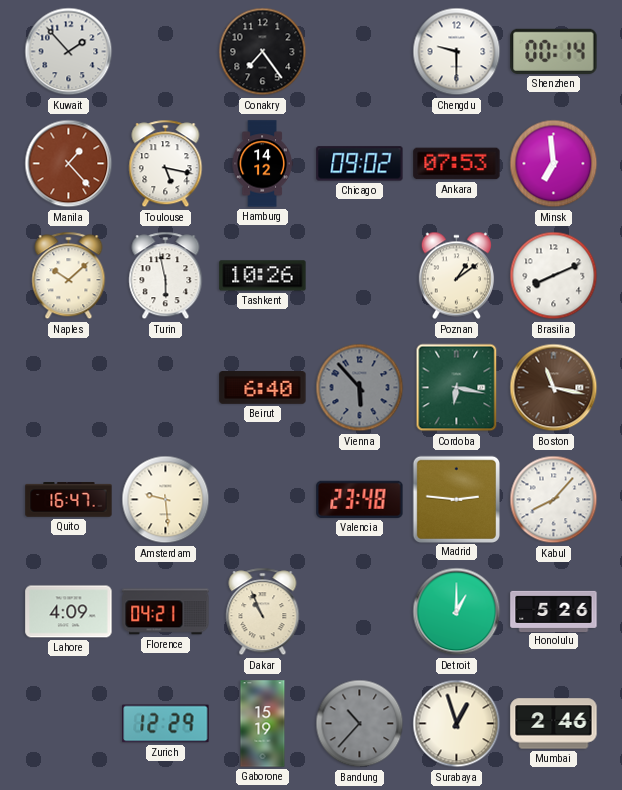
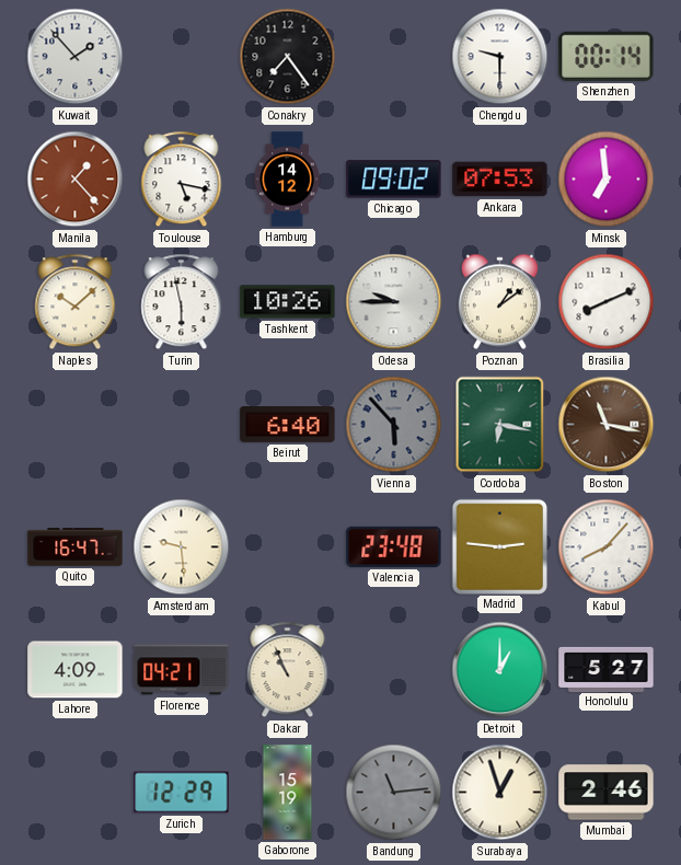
Odesa: none -> 9:45
Honolulu: 5:26 -> 5:27
Bandung: 10:37 -> 11:14
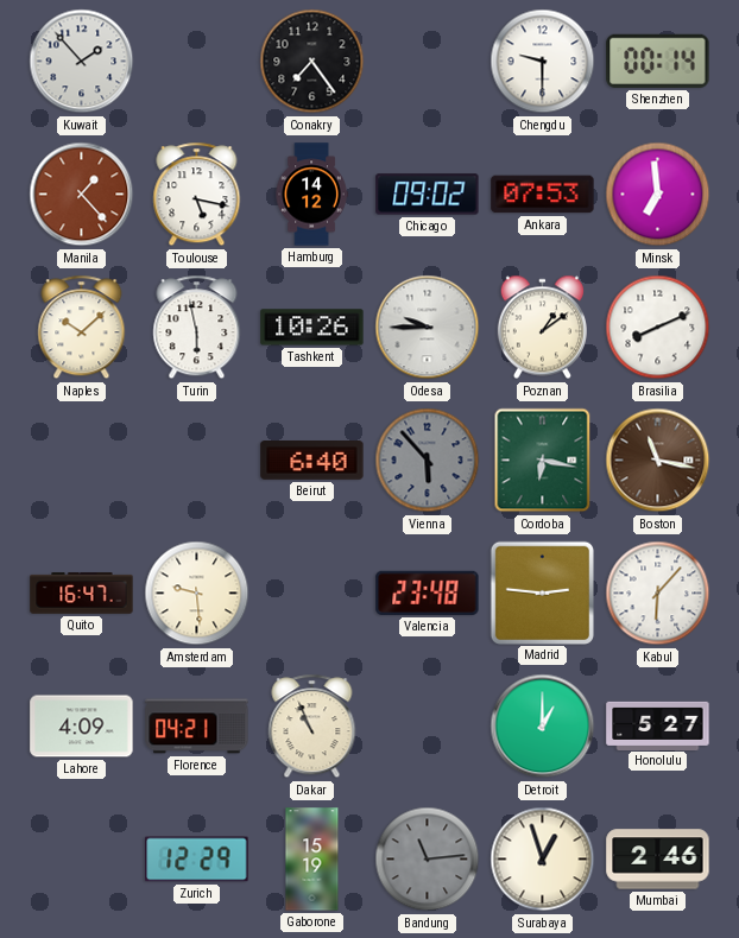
Kabul: 8:07 -> 6:07
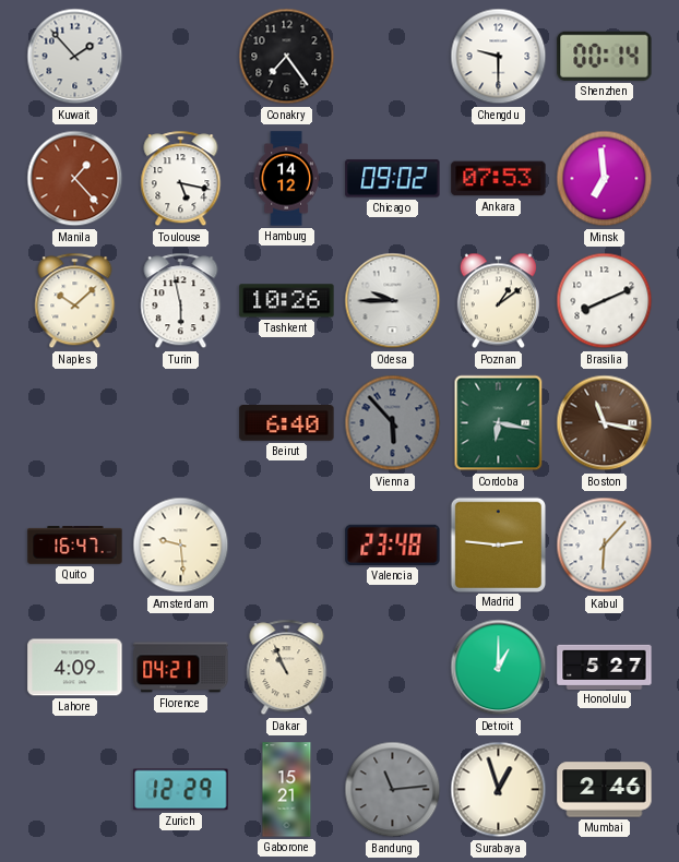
Gaborone: 15:19 -> 15:21
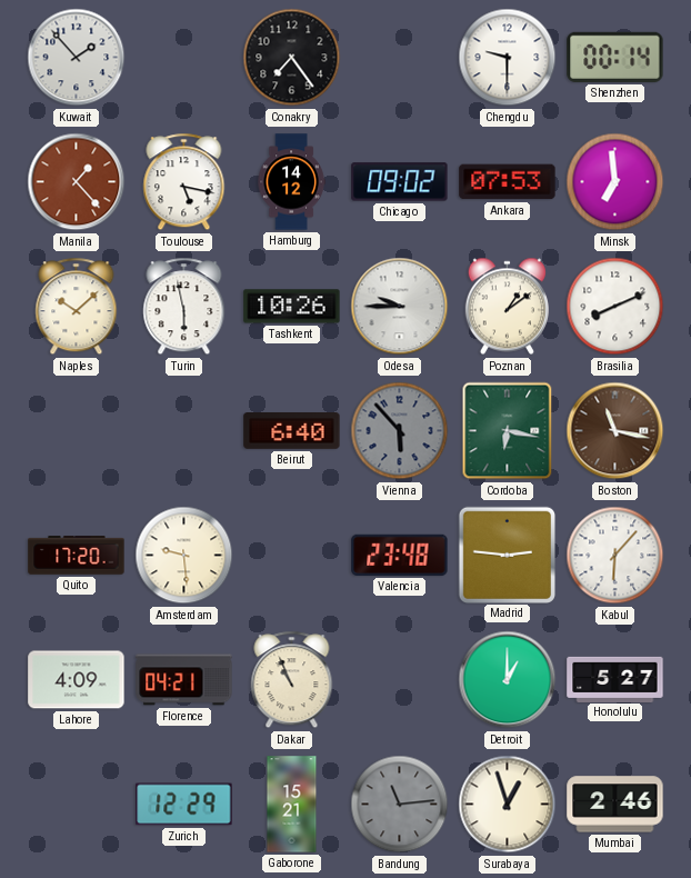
Quito: 16:47 -> 17:20
